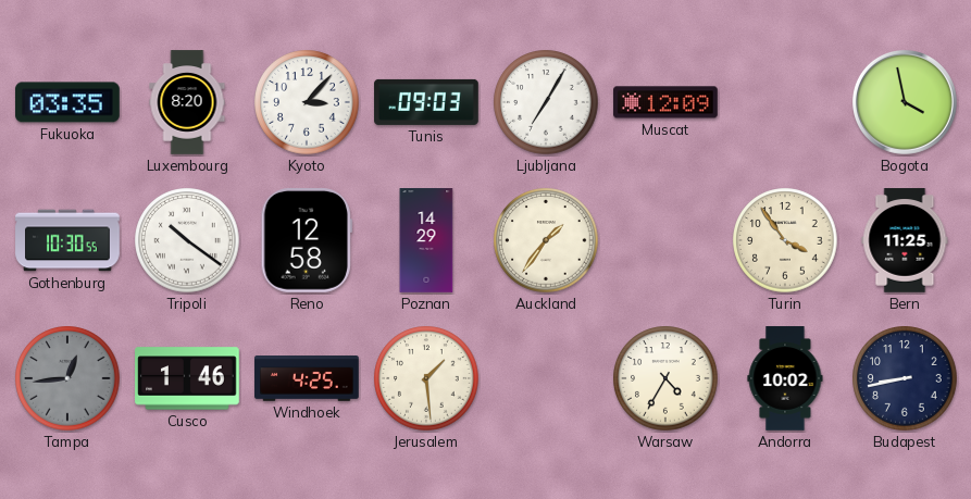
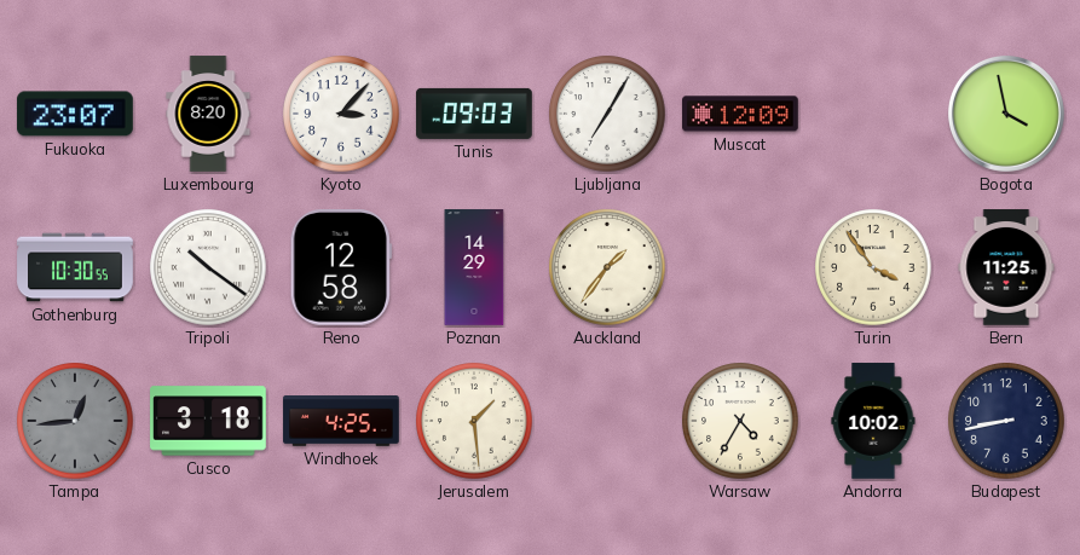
Fukuoka: 03:35 -> 23:07
Cusco: 1:46 -> 3:18
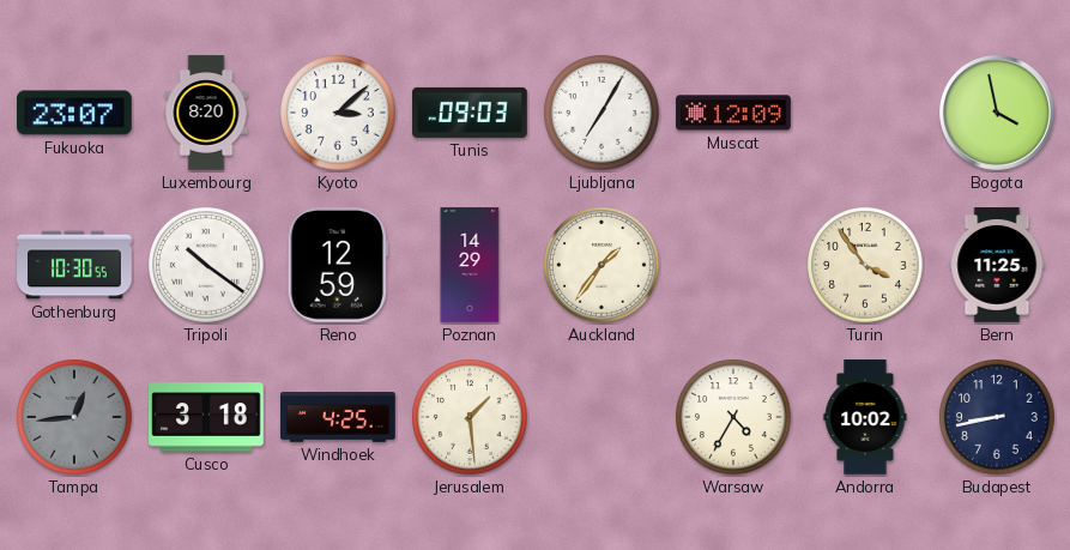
Kyoto: 3:07 -> 3:08
Reno: 12:58 -> 12:59
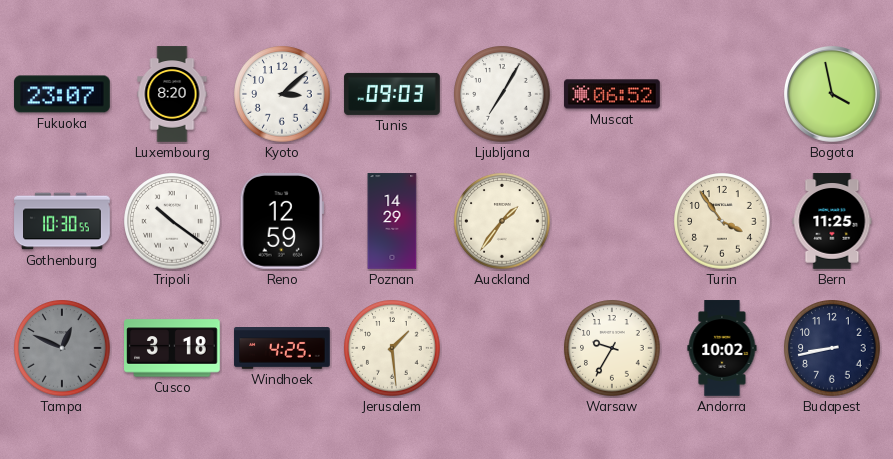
Muscat: 12:09 -> 06:52
Tampa: 12:44 -> 12:49
Warsaw: 4:35 -> 9:35
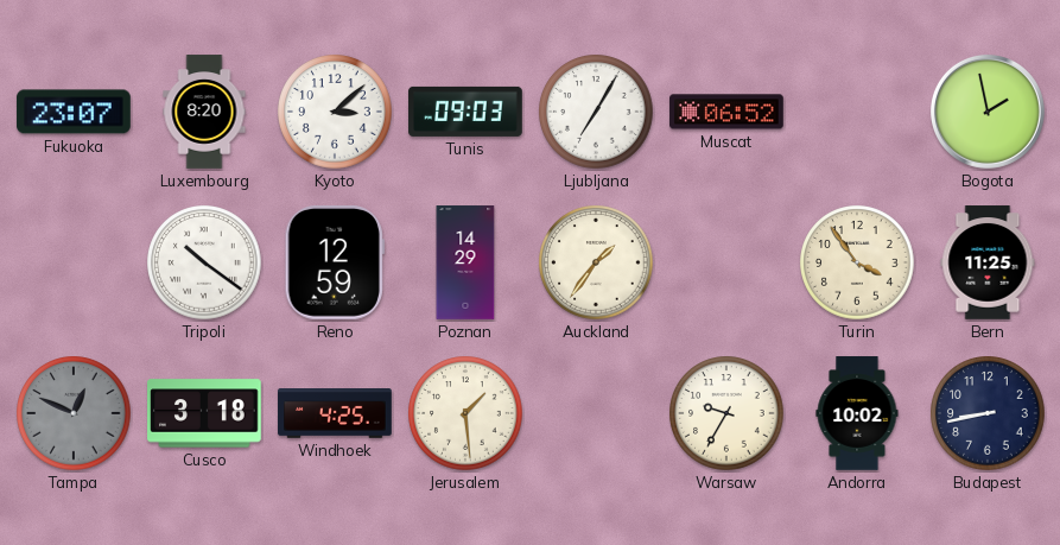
Bogota: 3:58 -> 1:58
Gothenburg: 10:30 -> none
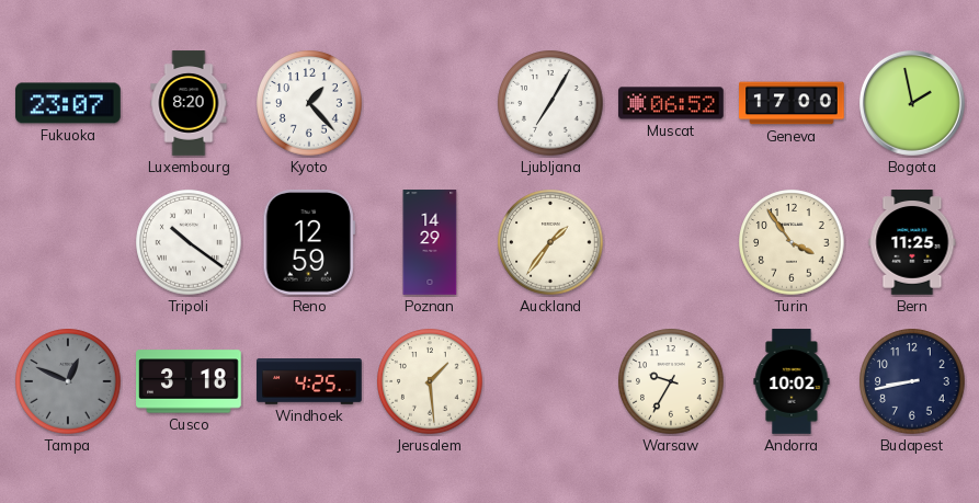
Kyoto: 3:08 -> 1:23
Tunis: 09:03 -> none
Geneva: none -> 17:00
